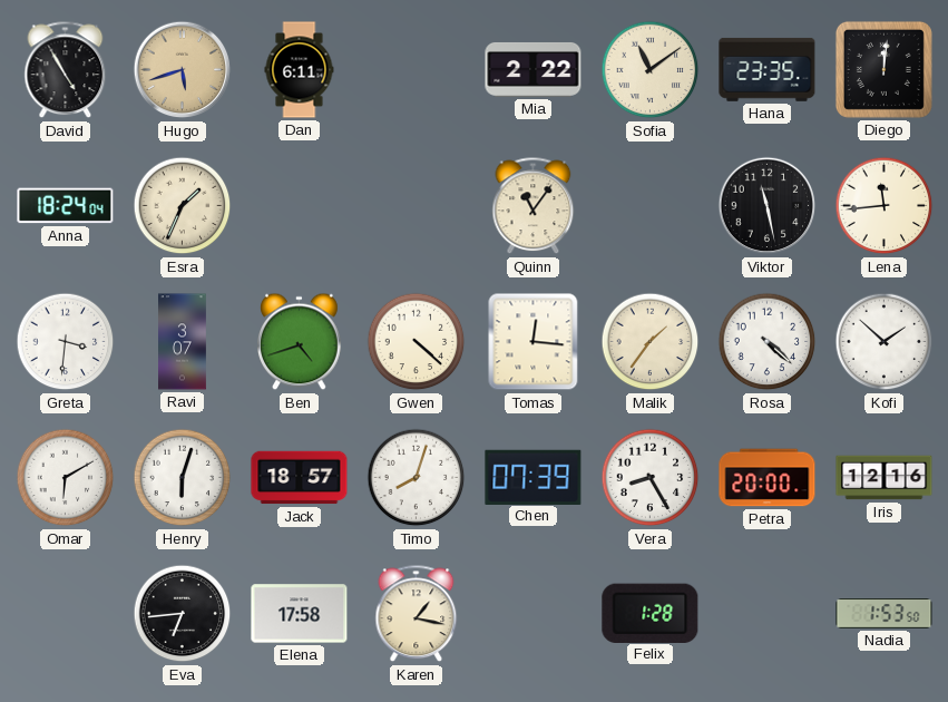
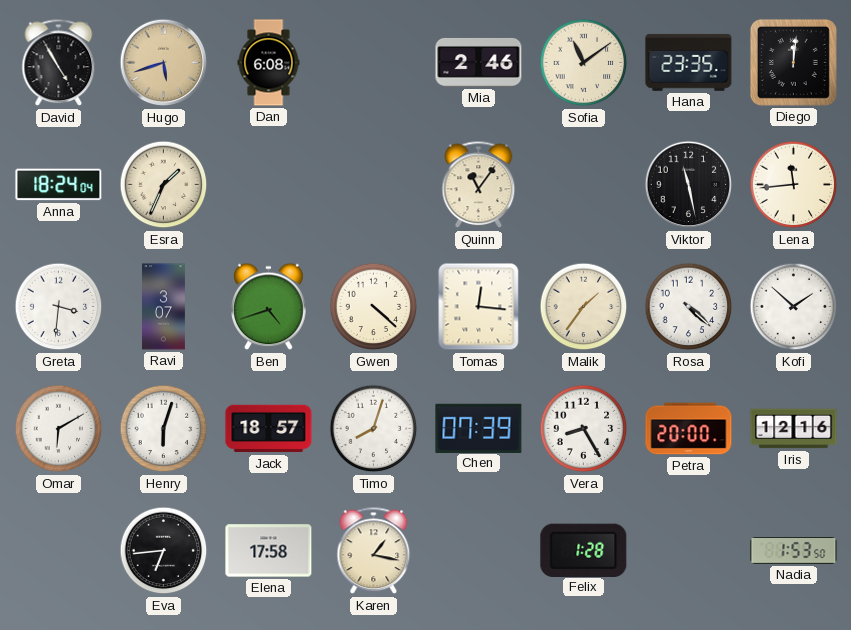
Dan: 6:11 -> 6:08
Mia: 2:22 -> 2:46
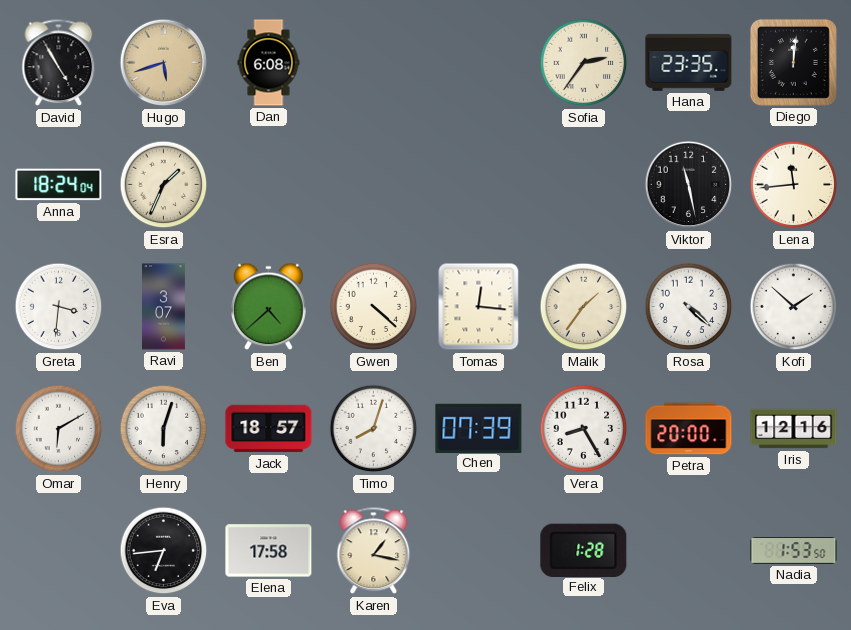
Mia: 2:46 -> none
Sofia: 11:09 -> 2:36
Quinn: 11:06 -> none
Ben: 4:42 -> 4:38
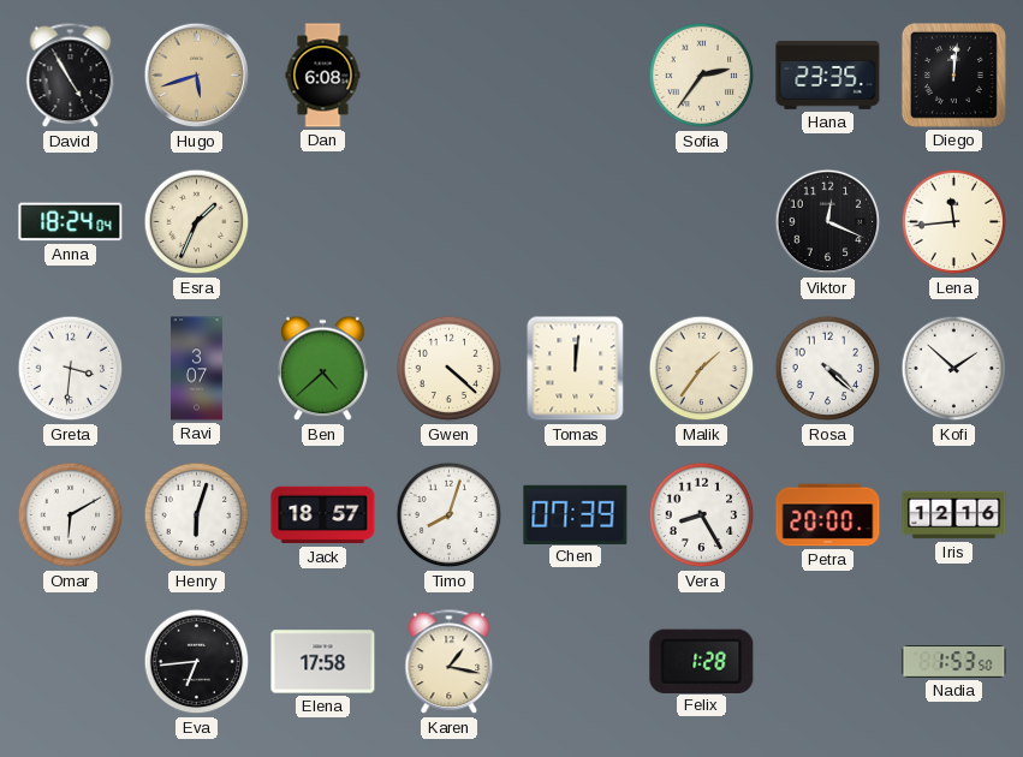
Viktor: 11:28 -> 12:19
Tomas: 12:16 -> 12:01
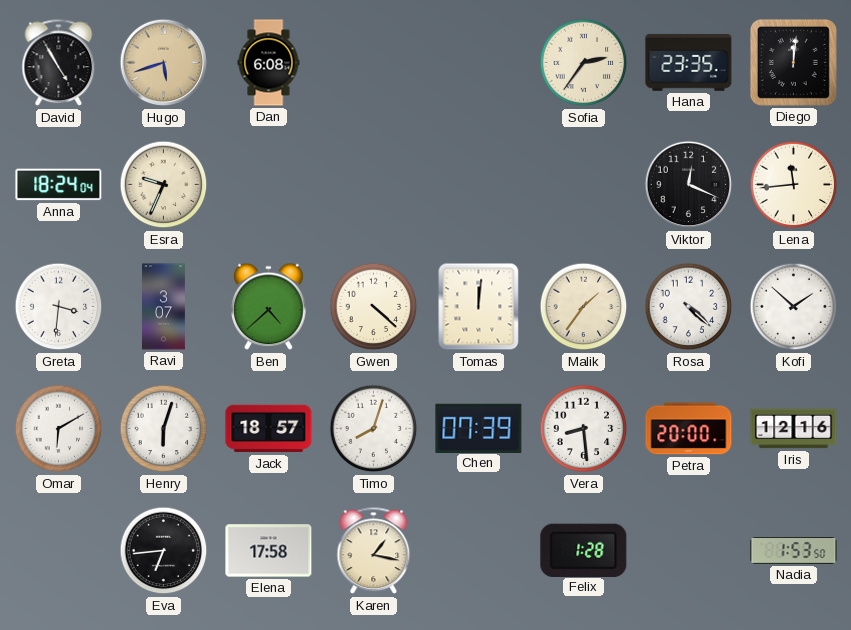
Esra: 1:34 -> 9:34
Vera: 8:25 -> 8:29
